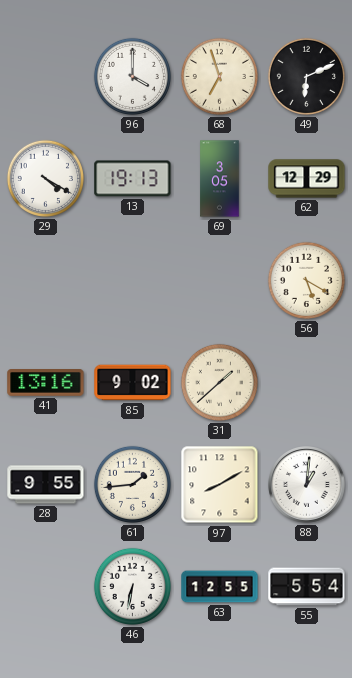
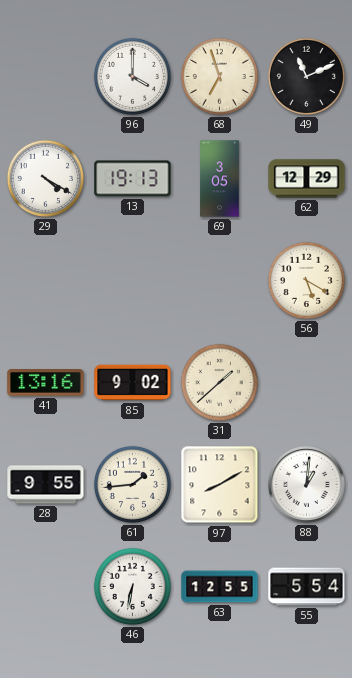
49: 6:11 -> 11:11
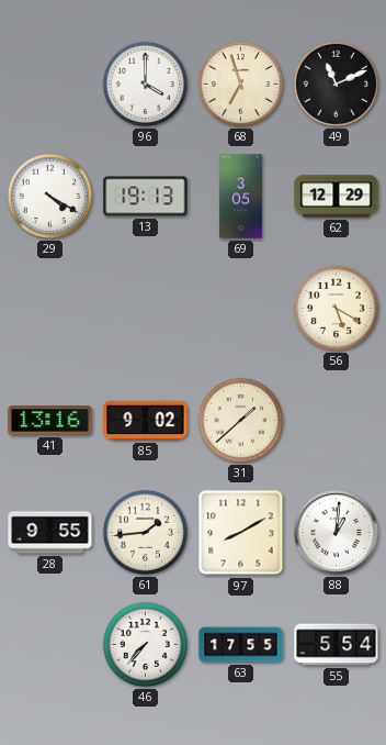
46: 6:32 -> 7:37
63: 12:55 -> 17:55
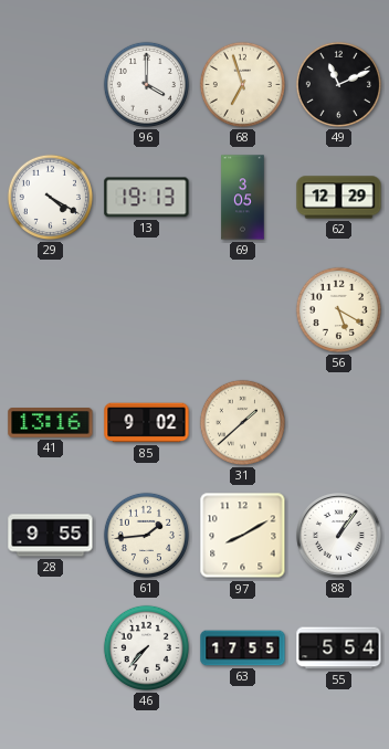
88: 1:01 -> 1:06
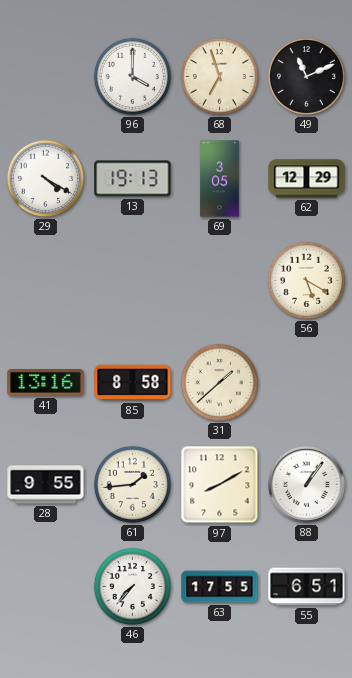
85: 9:02 -> 8:58
55: 5:54 -> 6:51
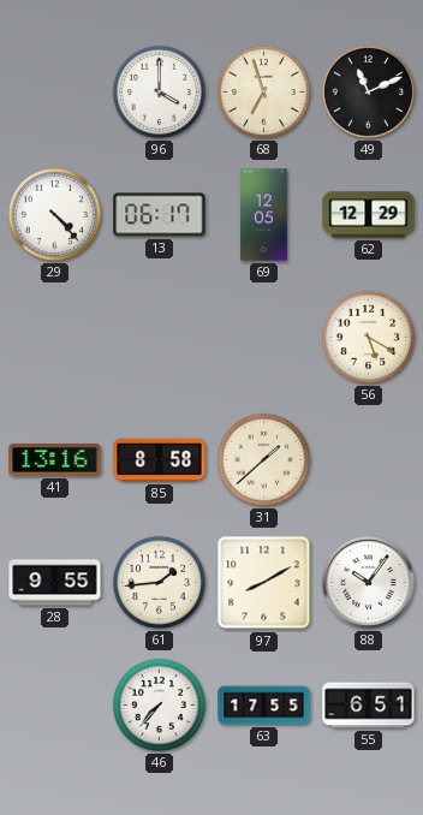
29: 4:20 -> 4:23
13: 19:13 -> 06:17
69: 3:05 -> 12:05
88: 1:06 -> 10:06
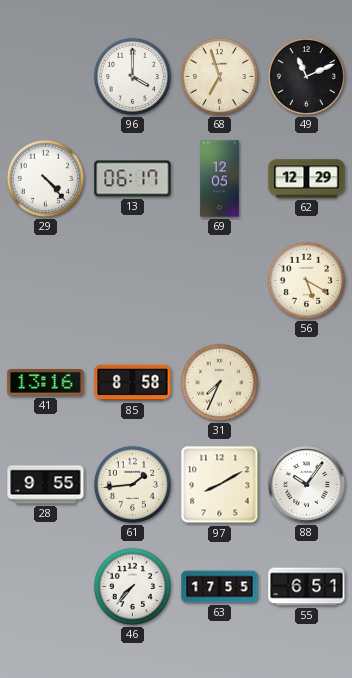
31: 1:38 -> 7:34
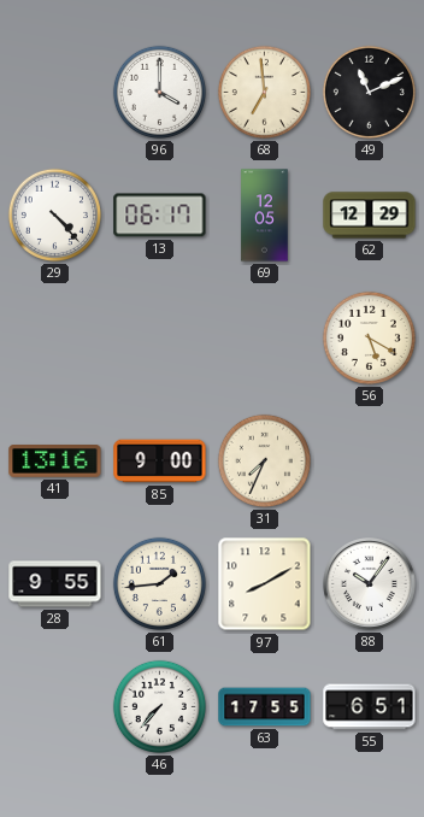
68: 6:57 -> 6:59
85: 8:58 -> 9:00
